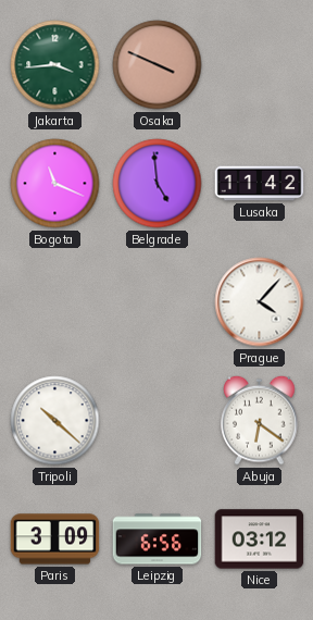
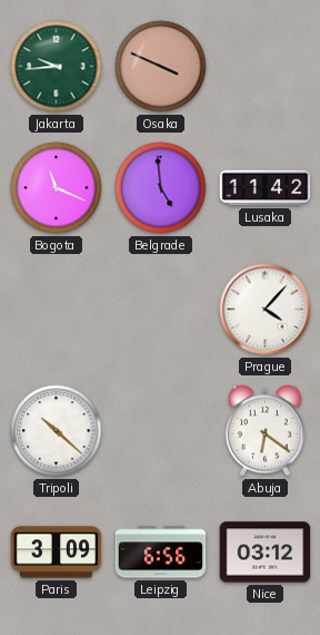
Jakarta: 3:44 -> 9:44
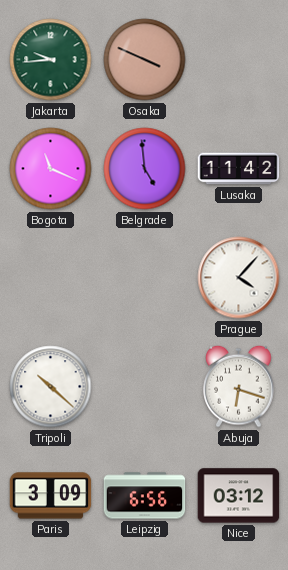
Abuja: 6:21 -> 6:18
